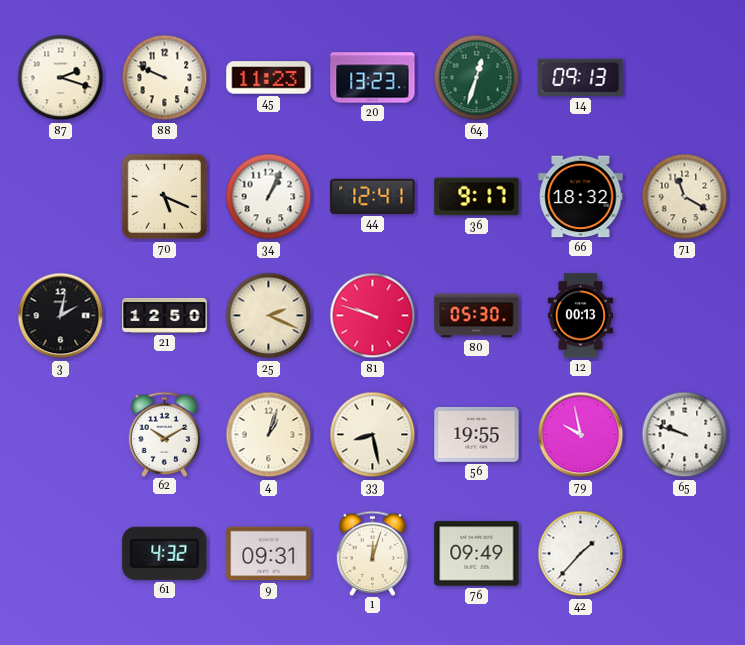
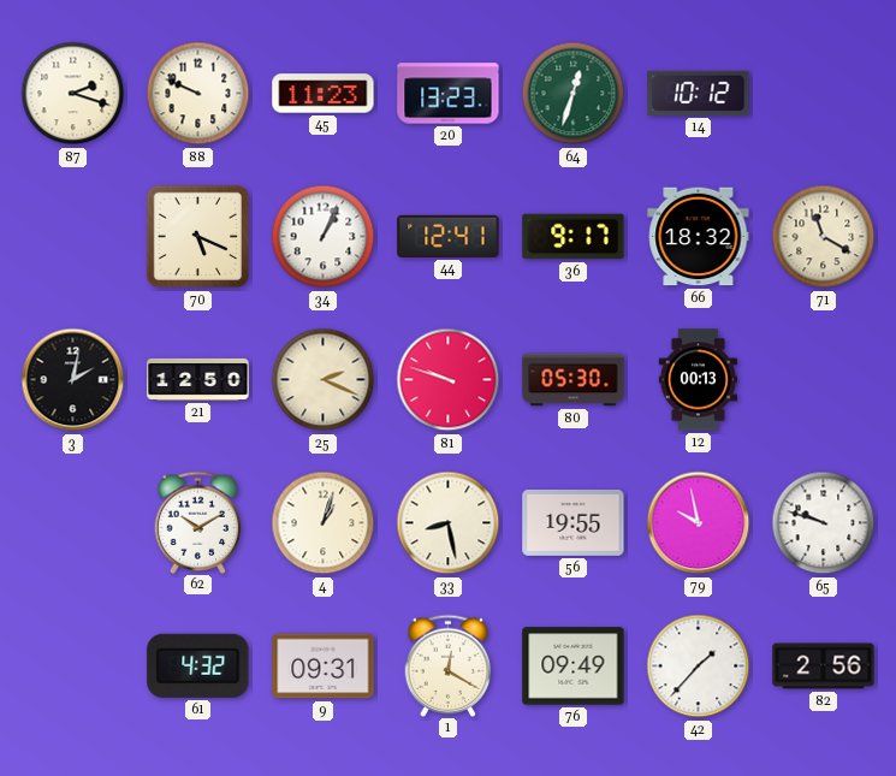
14: 09:13 -> 10:12
1: 12:03 -> 12:20
82: none -> 2:56
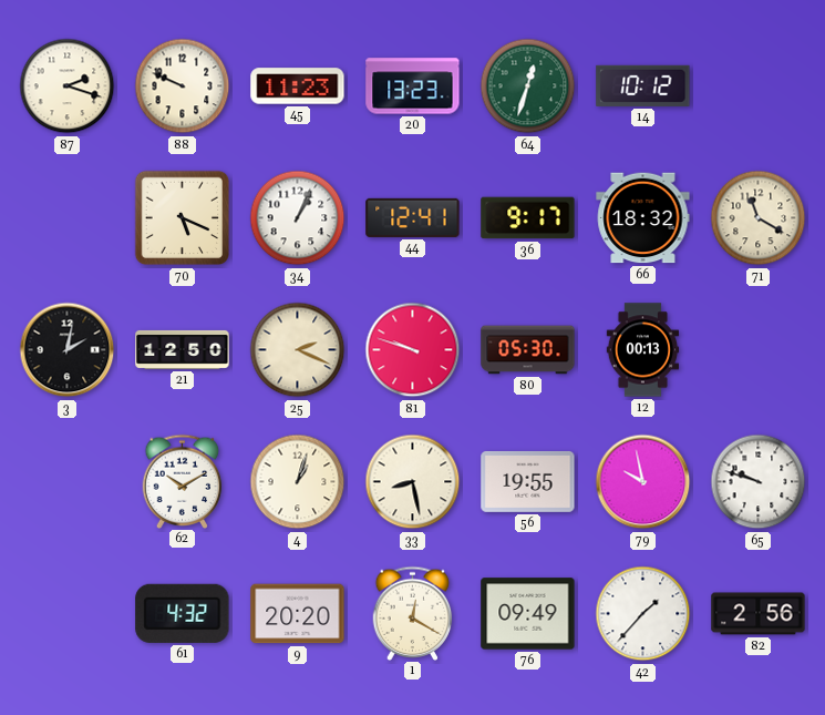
9: 09:31 -> 20:20
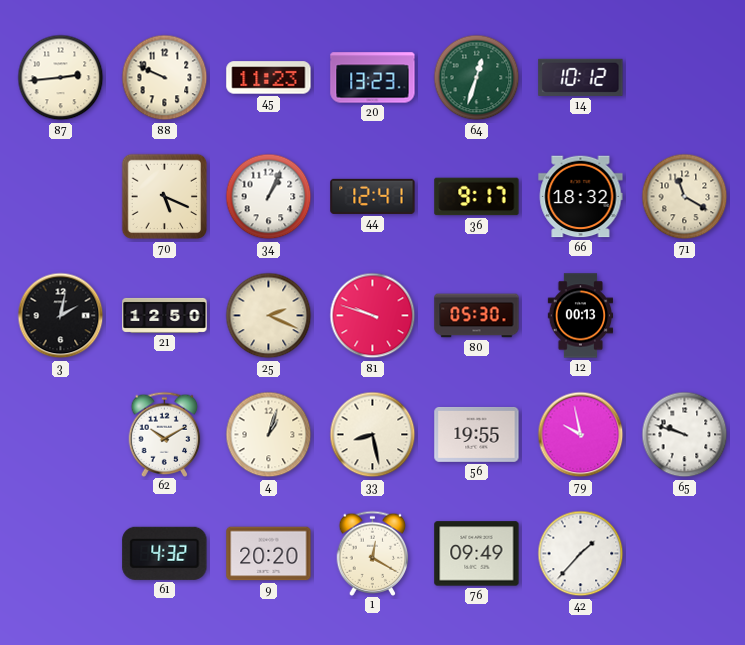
87: 2:18 -> 2:44
82: 2:56 -> none
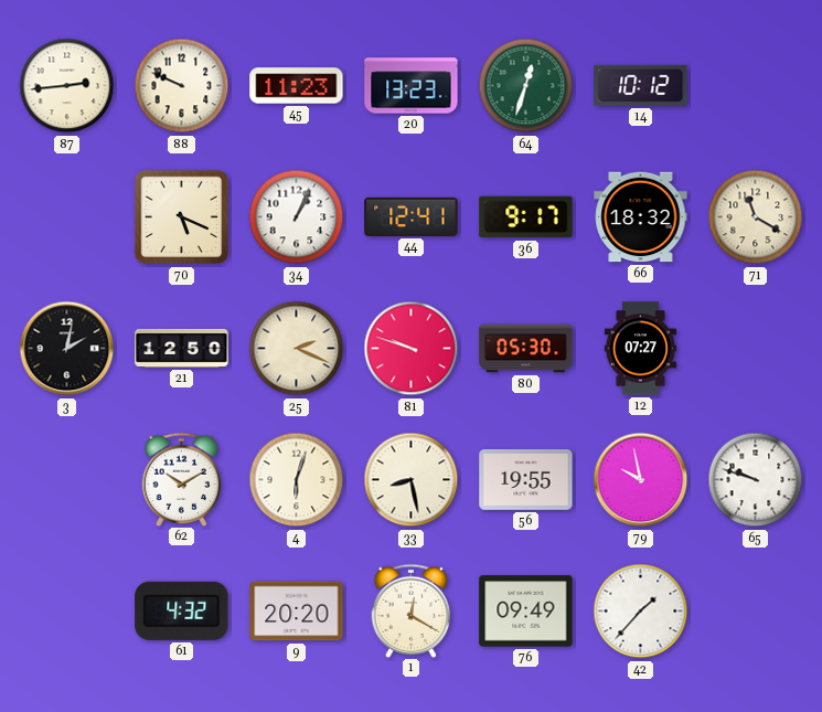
12: 00:13 -> 07:27
4: 1:03 -> 6:03
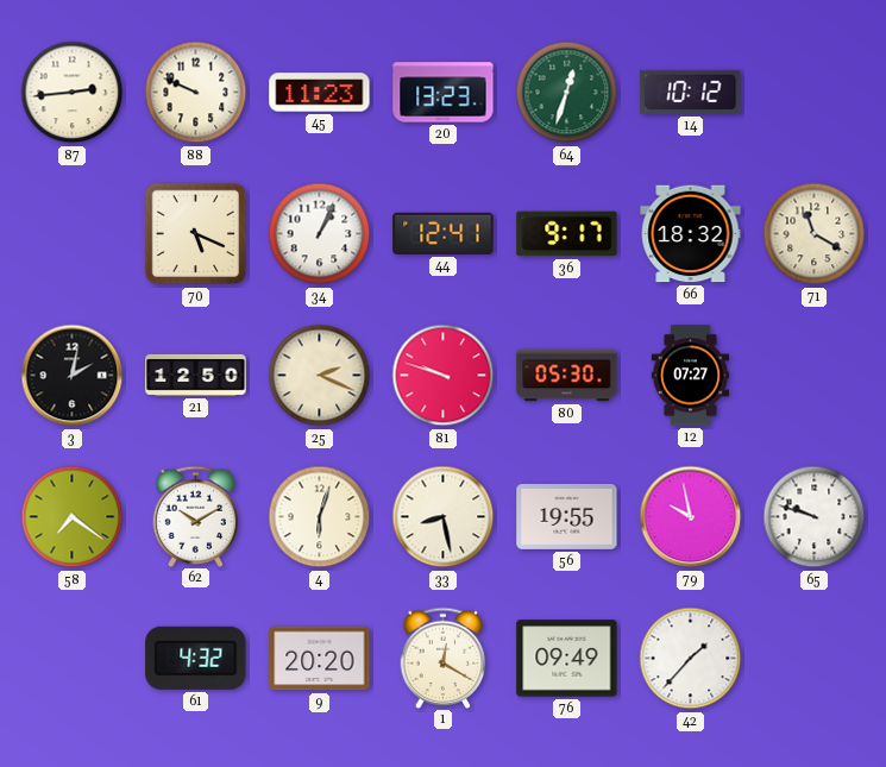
58: none -> 7:21
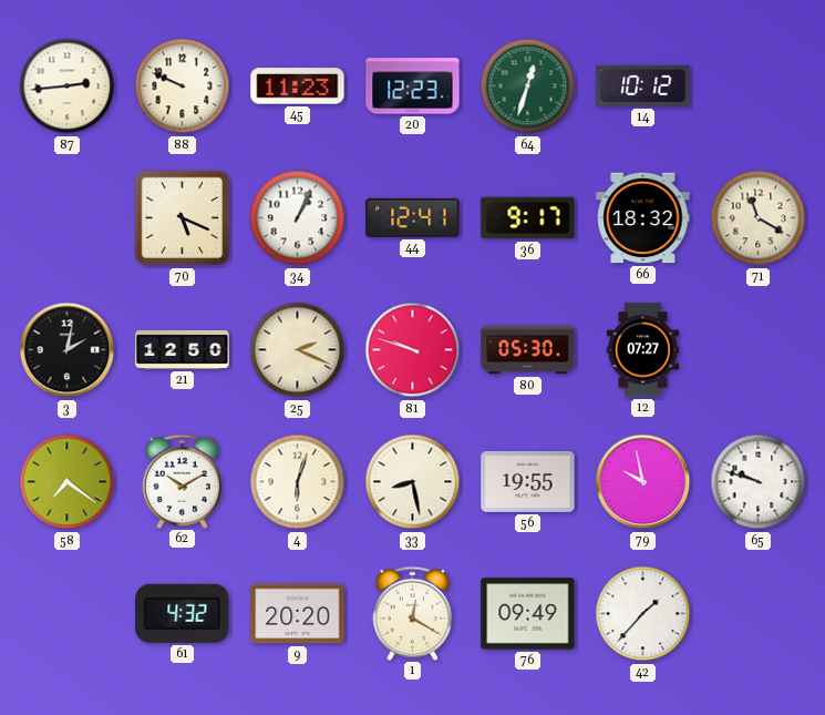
20: 13:23 -> 12:23
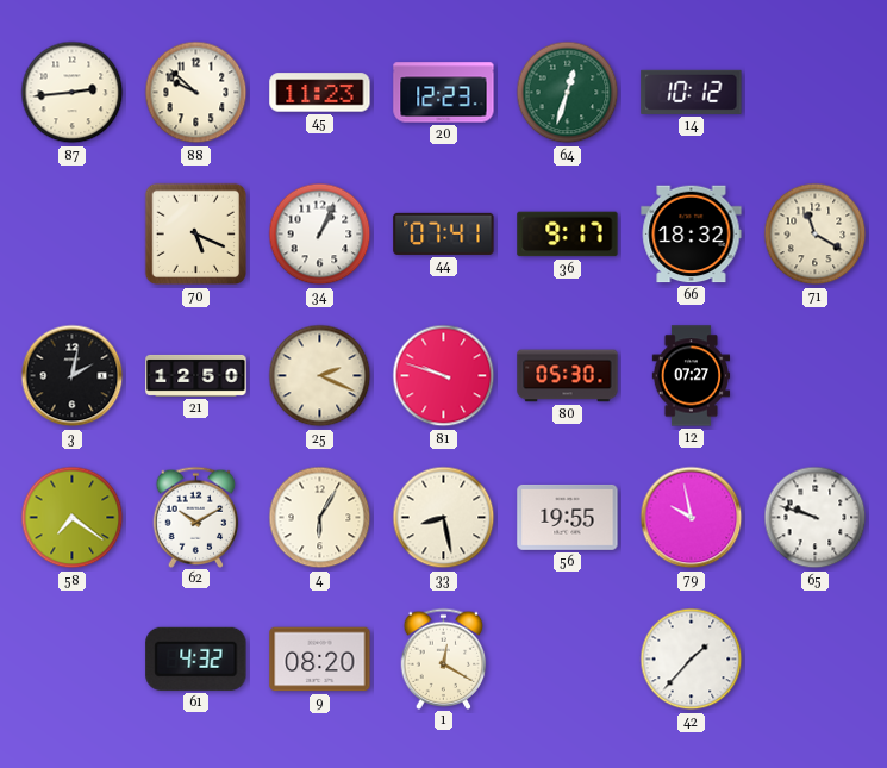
88: 9:49 -> 9:52
44: 12:41 -> 07:41
4: 6:03 -> 6:05
9: 20:20 -> 08:20
76: 09:49 -> none
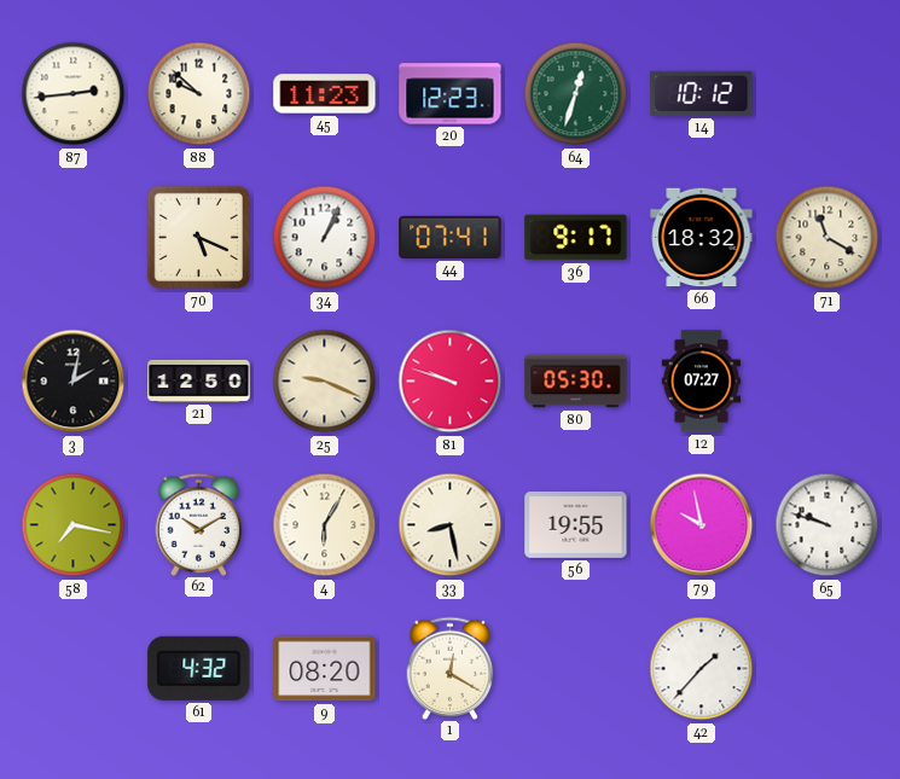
25: 2:19 -> 9:19
58: 7:21 -> 7:17
